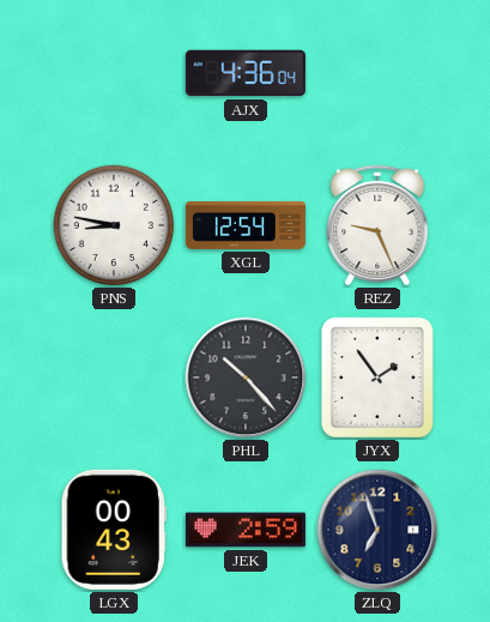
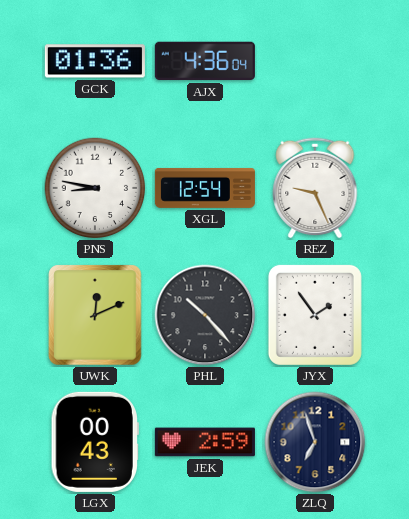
GCK: none -> 01:36
UWK: none -> 12:11
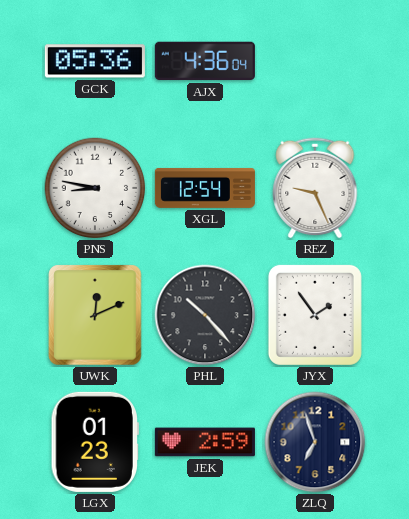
GCK: 01:36 -> 05:36
LGX: 00:43 -> 01:23
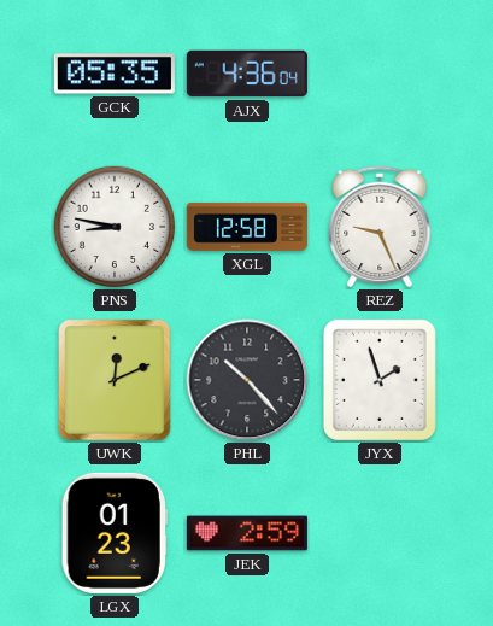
GCK: 05:36 -> 05:35
XGL: 12:54 -> 12:58
JYX: 1:54 -> 1:57
ZLQ: 6:57 -> none
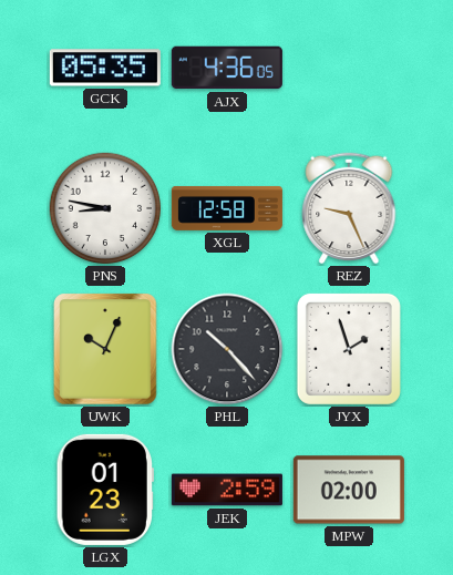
AJX: 4:36:04 -> 4:36:05
UWK: 12:11 -> 10:04
MPW: none -> 02:00
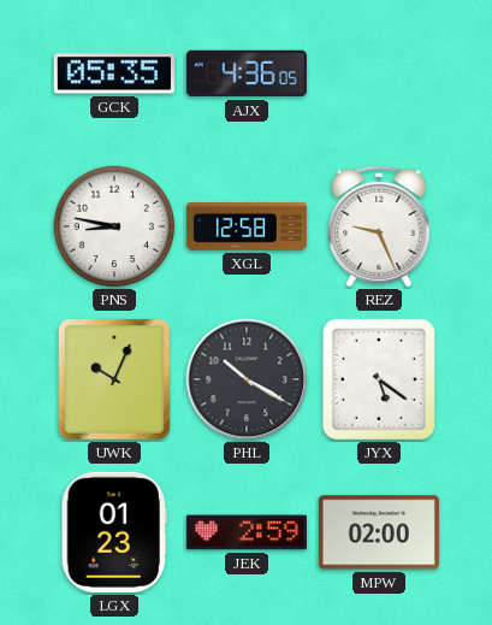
PHL: 10:23 -> 10:20
JYX: 1:57 -> 5:21
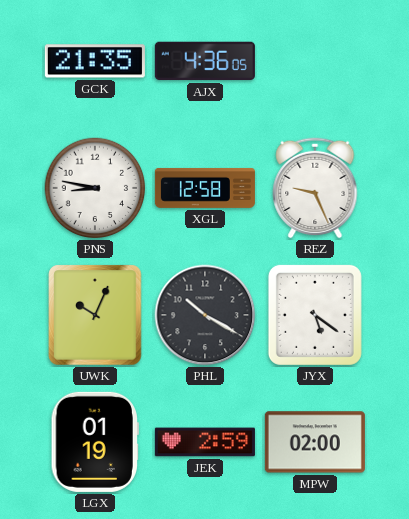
GCK: 05:35 -> 21:35
LGX: 01:23 -> 01:19
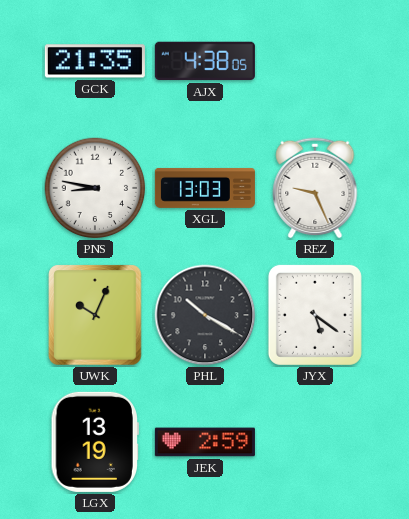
AJX: 4:36 -> 4:38
XGL: 12:58 -> 13:03
LGX: 01:19 -> 13:19
MPW: 02:00 -> none
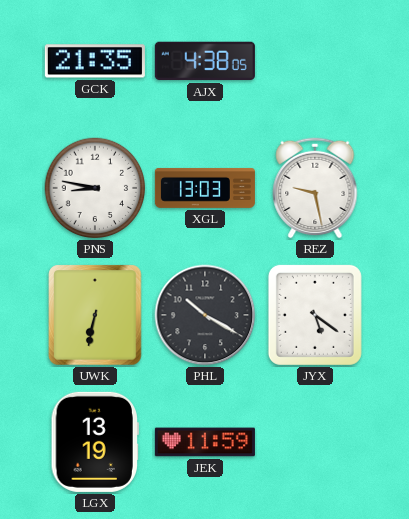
REZ: 9:26 -> 9:28
UWK: 10:04 -> 6:32
JEK: 2:59 -> 11:59
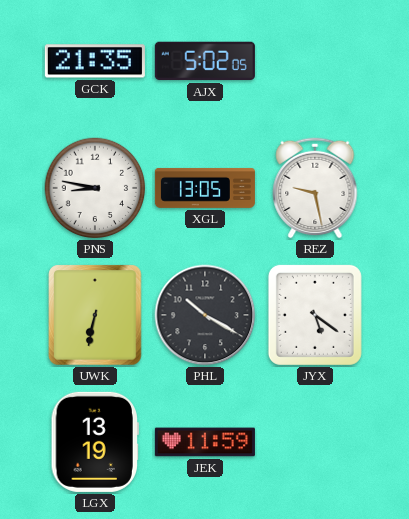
AJX: 4:38 -> 5:02
XGL: 13:03 -> 13:05
